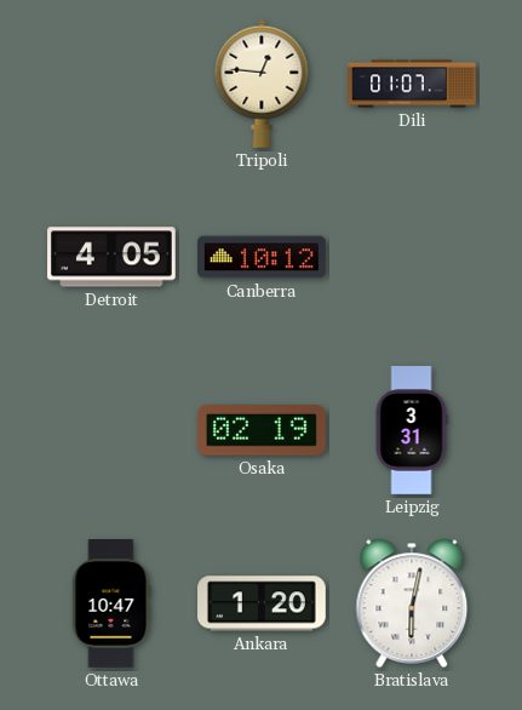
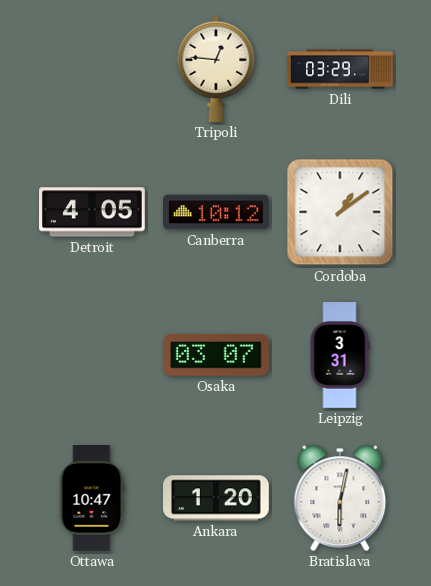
Dili: 01:07 -> 03:29
Cordoba: none -> 1:09
Osaka: 02:19 -> 03:07
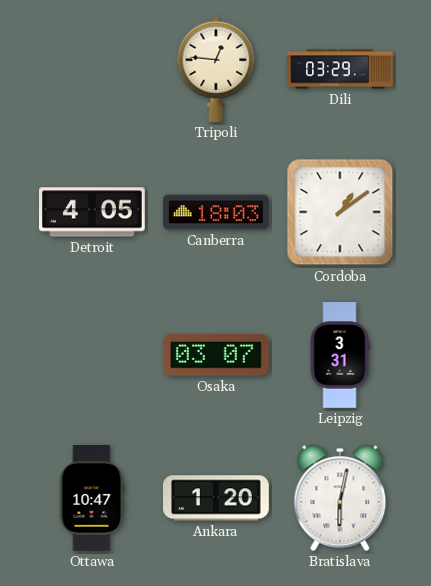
Canberra: 10:12 -> 18:03
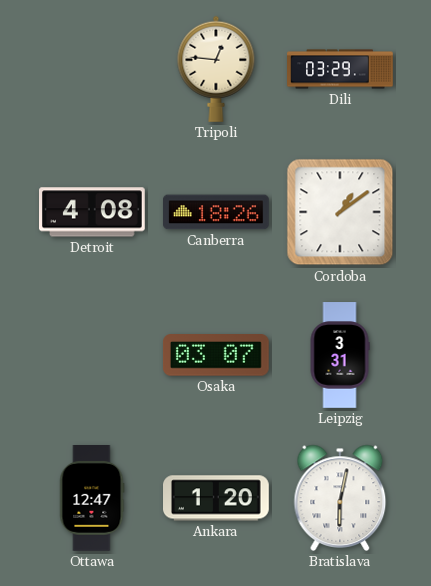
Detroit: 4:05 -> 4:08
Canberra: 18:03 -> 18:26
Ottawa: 10:47 -> 12:47
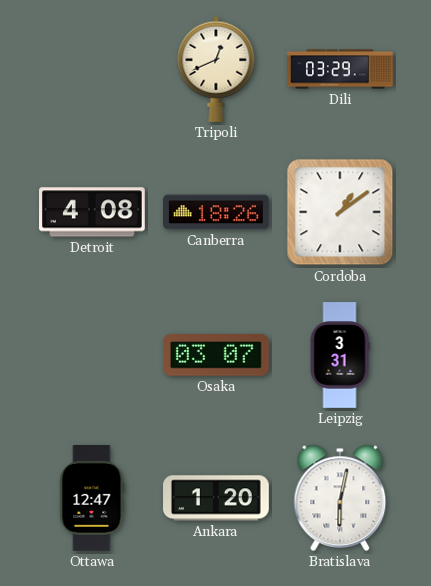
Tripoli: 12:46 -> 12:41
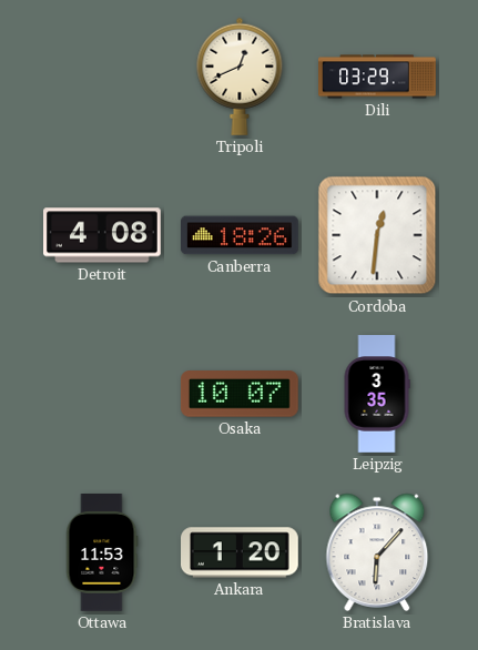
Cordoba: 1:09 -> 12:31
Osaka: 03:07 -> 10:07
Leipzig: 3:31 -> 3:35
Ottawa: 12:47 -> 11:53
Bratislava: 6:02 -> 6:07
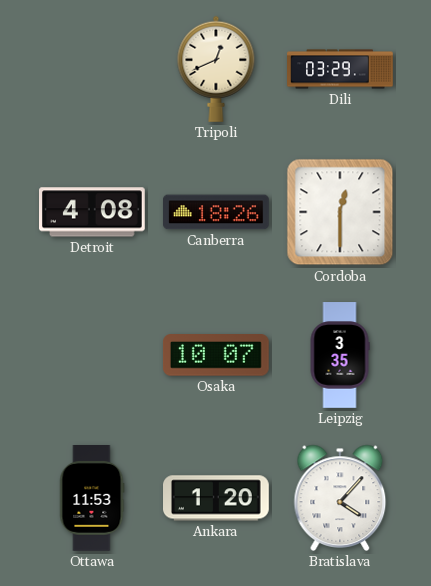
Cordoba: 12:31 -> 12:30
Bratislava: 6:07 -> 4:07
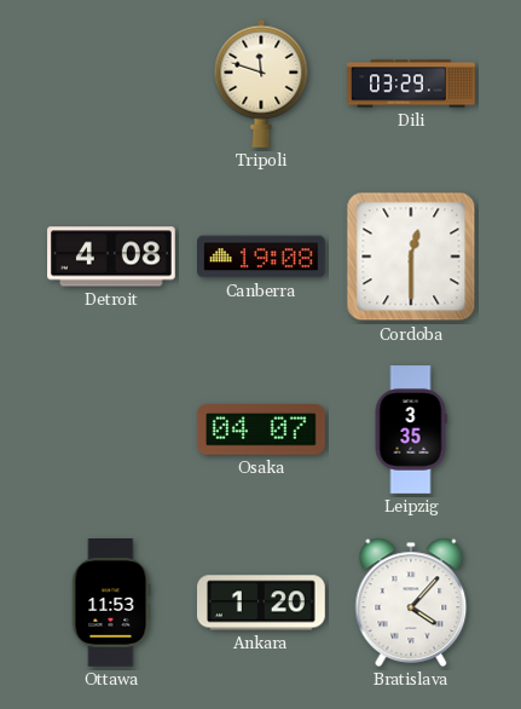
Tripoli: 12:41 -> 11:48
Canberra: 18:26 -> 19:08
Osaka: 10:07 -> 04:07
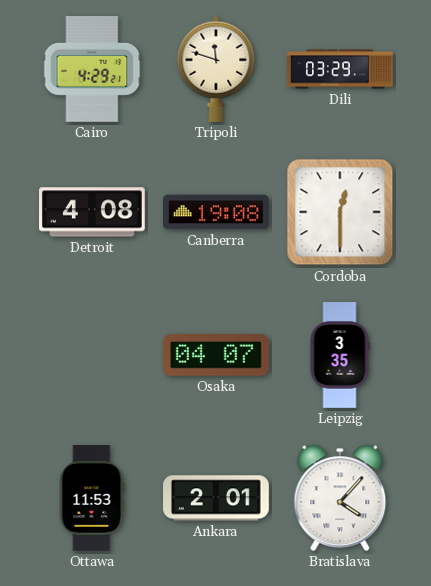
Cairo: none -> 4:29
Ankara: 1:20 -> 2:01
